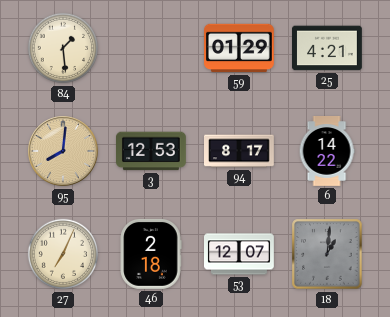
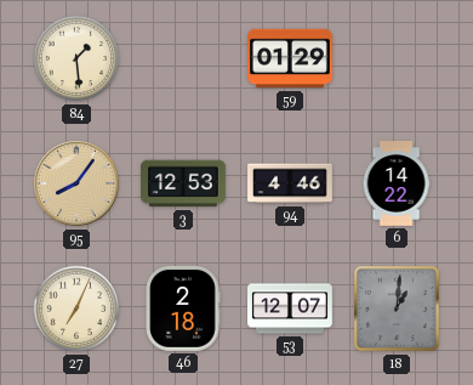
25: 4:21 -> none
95: 8:01 -> 8:06
94: 8:17 -> 4:46
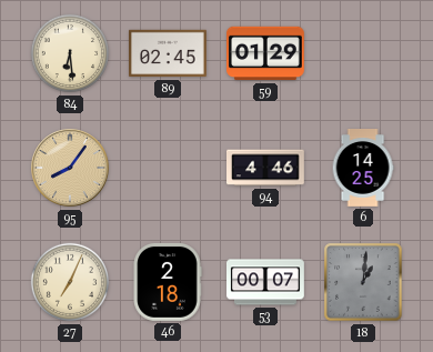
84: 1:29 -> 6:29
89: none -> 02:45
3: 12:53 -> none
6: 14:22 -> 14:25
53: 12:07 -> 00:07
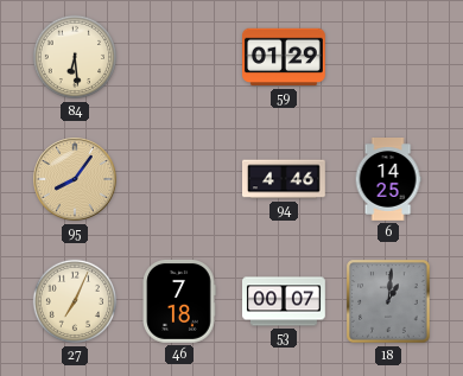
89: 02:45 -> none
46: 2:18 -> 7:18
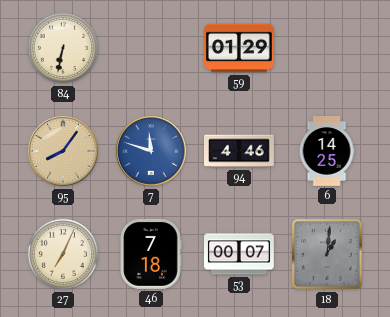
84: 6:29 -> 6:32
7: none -> 11:48
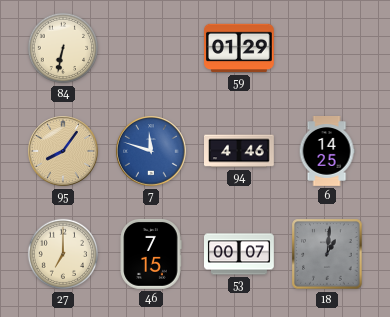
27: 7:04 -> 7:00
46: 7:18 -> 7:15
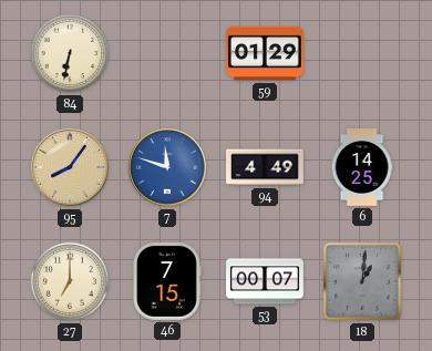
94: 4:46 -> 4:49
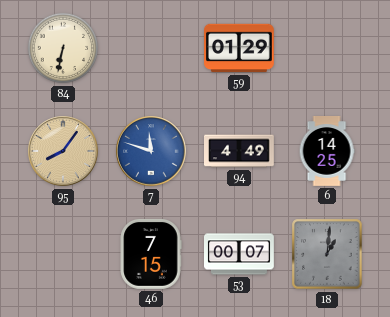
27: 7:00 -> none
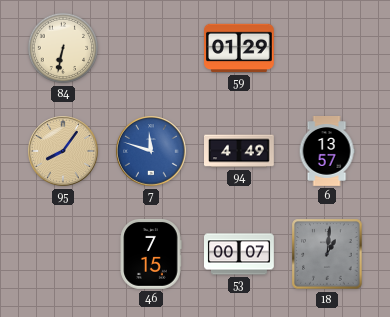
6: 14:25 -> 13:57
